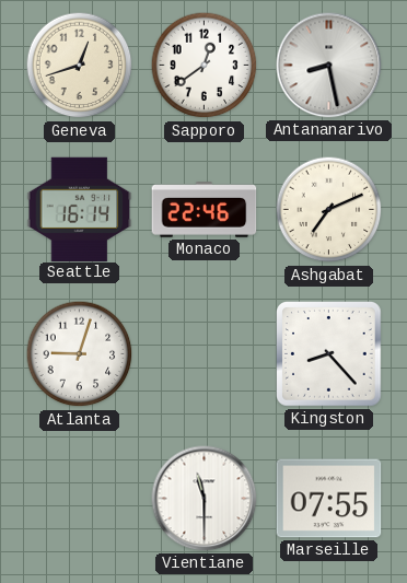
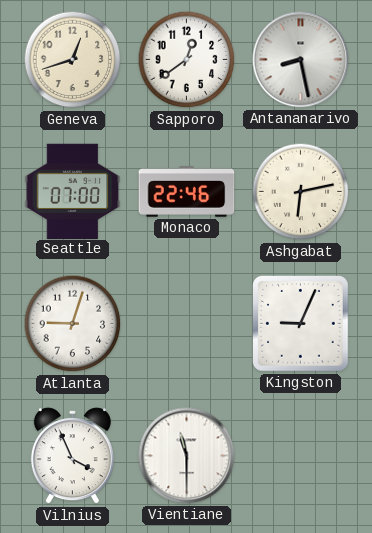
Seattle: 16:14 -> 07:00
Ashgabat: 7:11 -> 6:13
Kingston: 8:23 -> 9:04
Vilnius: none -> 3:56
Marseille: 07:55 -> none
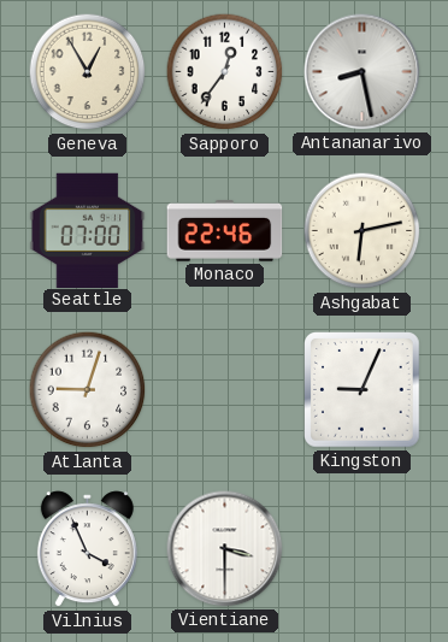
Geneva: 12:42 -> 12:55
Sapporo: 12:39 -> 12:36
Vientiane: 11:30 -> 3:30
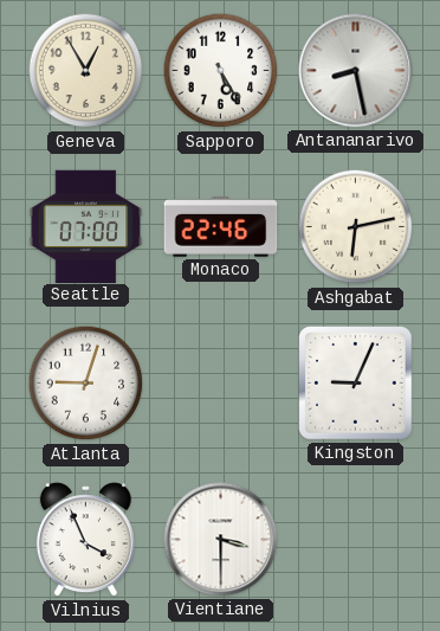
Sapporo: 12:36 -> 5:25
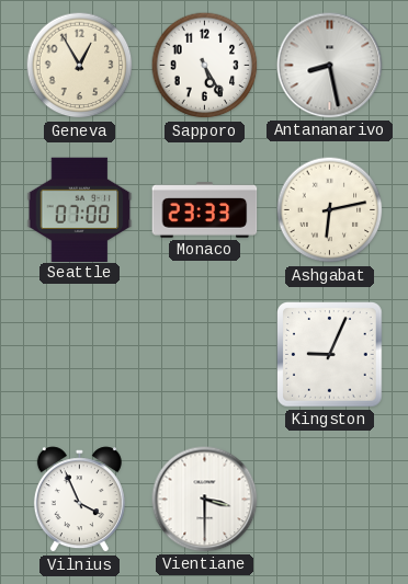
Monaco: 22:46 -> 23:33
Atlanta: 9:03 -> none
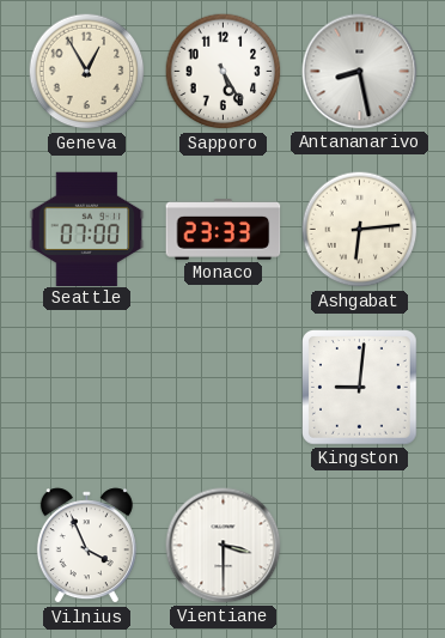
Ashgabat: 6:13 -> 6:14
Kingston: 9:04 -> 9:01
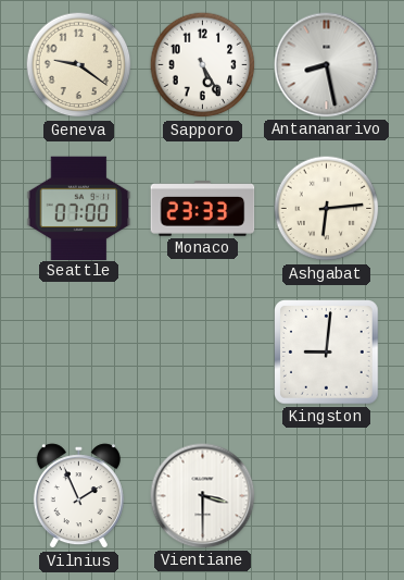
Geneva: 12:55 -> 9:21
Vilnius: 3:56 -> 1:56
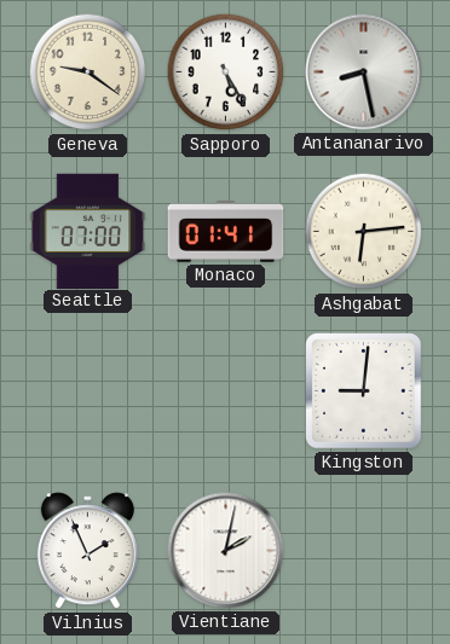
Monaco: 23:33 -> 01:41
Vientiane: 3:30 -> 2:02
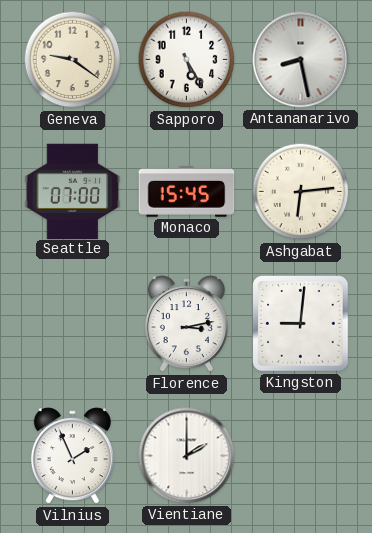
Monaco: 01:41 -> 15:45
Florence: none -> 3:13
Vientiane: 2:02 -> 2:00
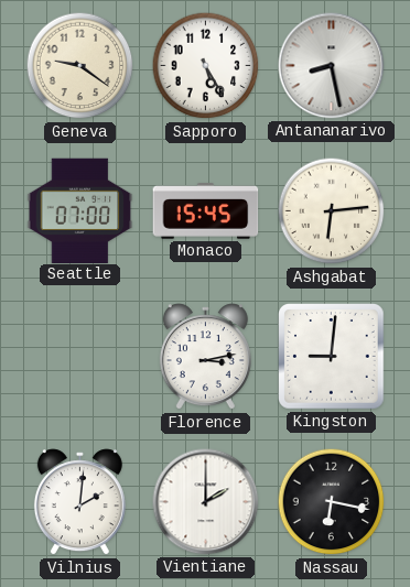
Vilnius: 1:56 -> 2:01
Nassau: none -> 6:17
